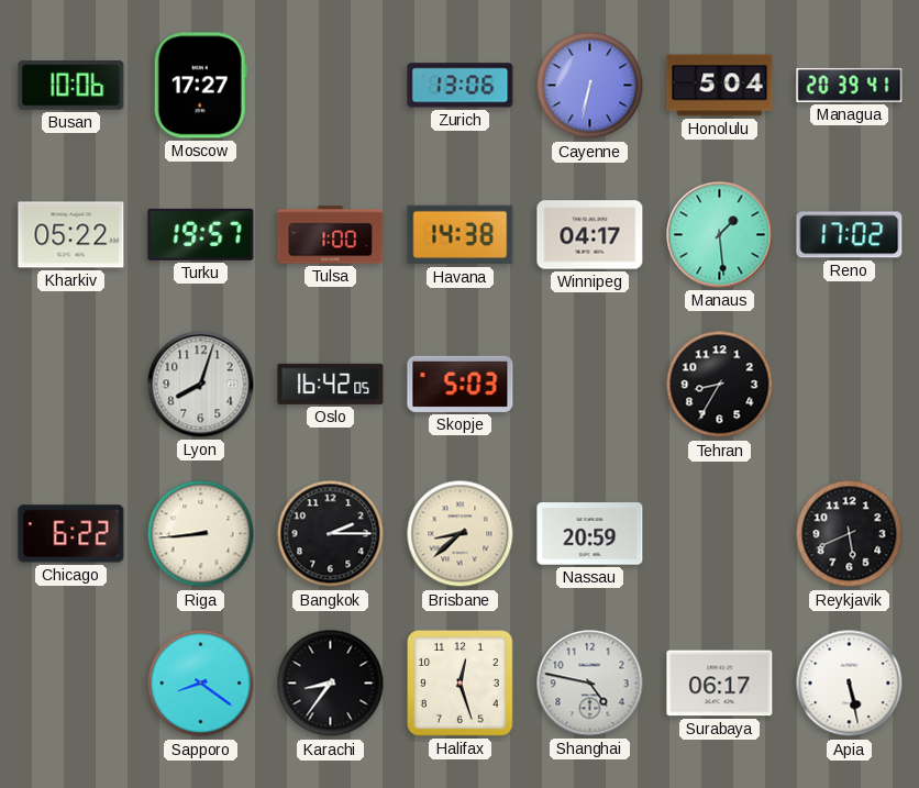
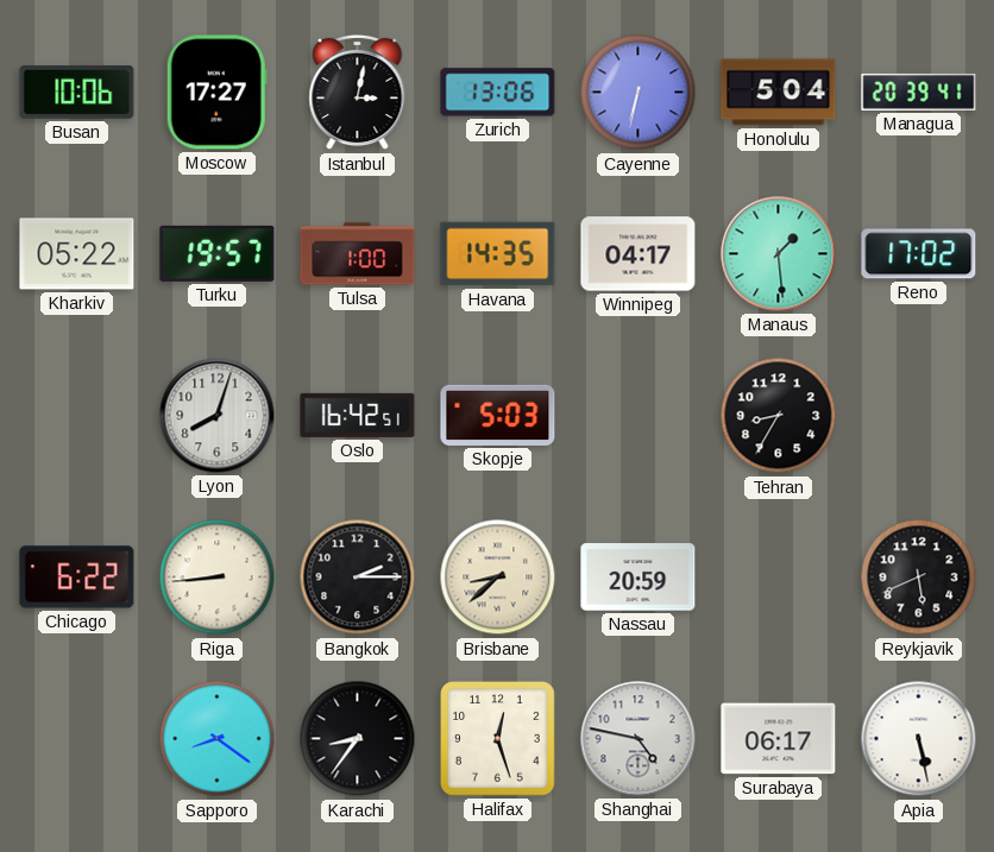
Istanbul: none -> 3:02
Havana: 14:38 -> 14:35
Oslo: 16:42:05 -> 16:42:51
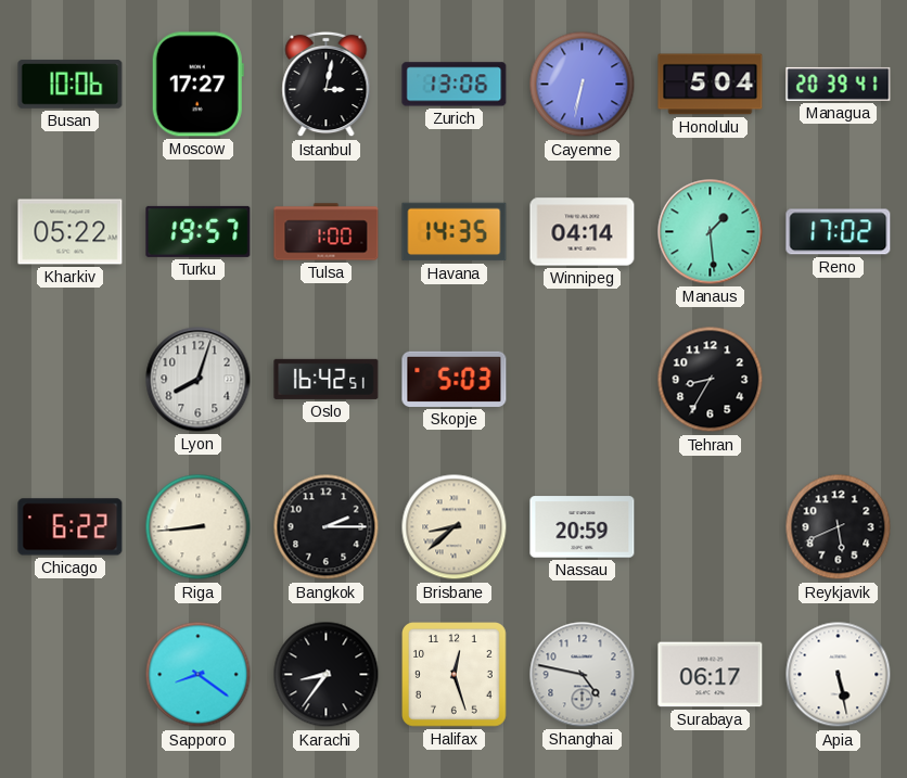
Winnipeg: 04:17 -> 04:14
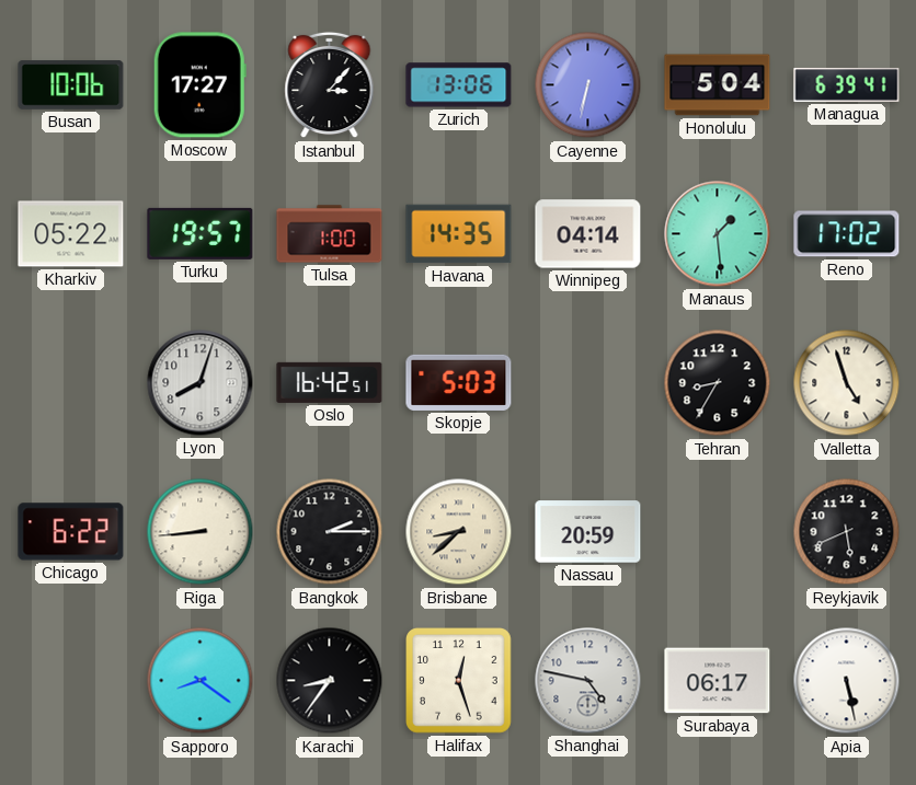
Istanbul: 3:02 -> 3:07
Managua: 20:39 -> 6:39
Valletta: none -> 4:57
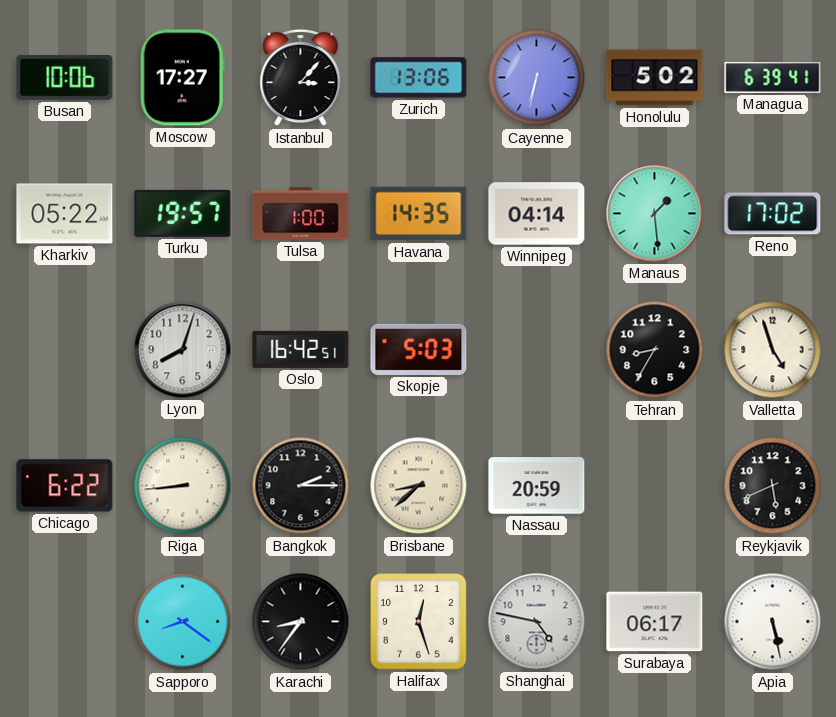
Honolulu: 5:04 -> 5:02
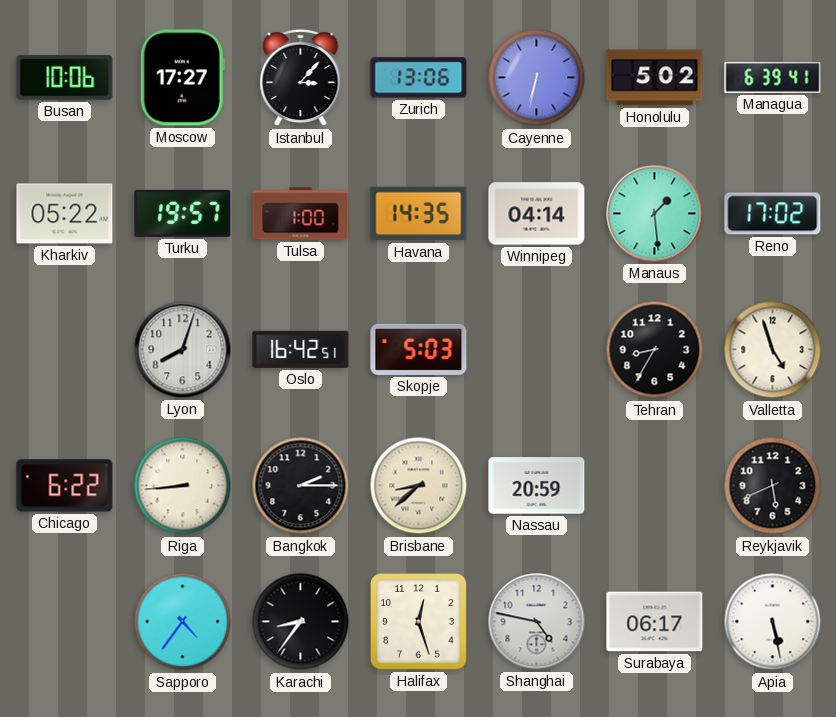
Sapporo: 8:21 -> 4:36
